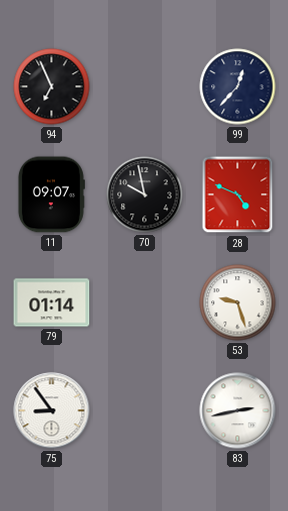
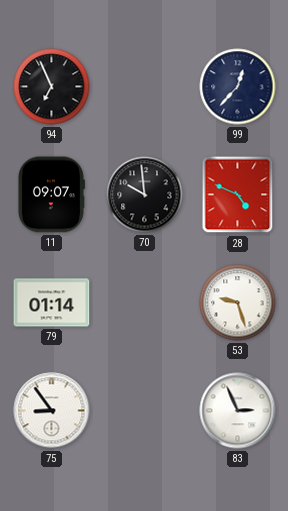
70: 9:58 -> 9:59
83: 2:43 -> 2:56
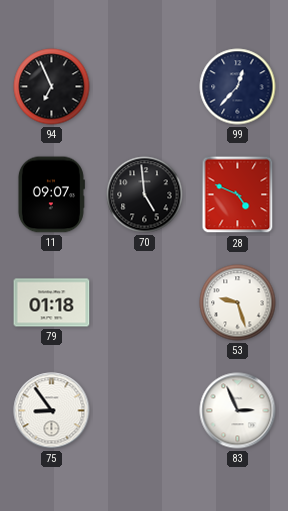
70: 9:59 -> 4:59
79: 01:14 -> 01:18
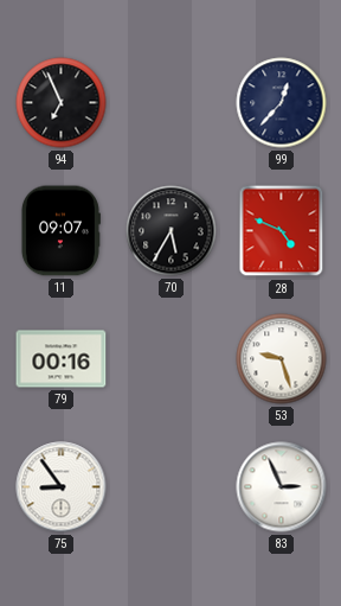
70: 4:59 -> 5:35
79: 01:18 -> 00:16
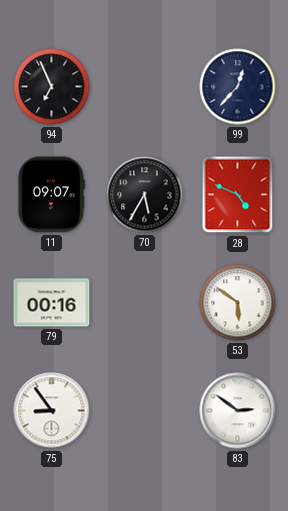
53: 9:27 -> 5:51
83: 2:56 -> 2:51
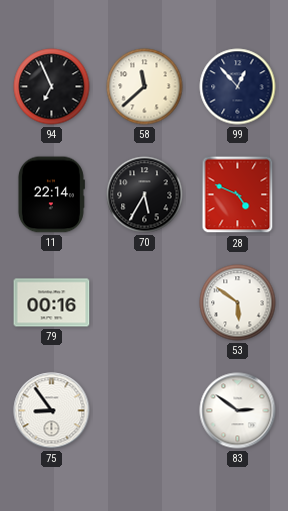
58: none -> 11:38
99: 12:37 -> 12:53
11: 09:07 -> 22:14
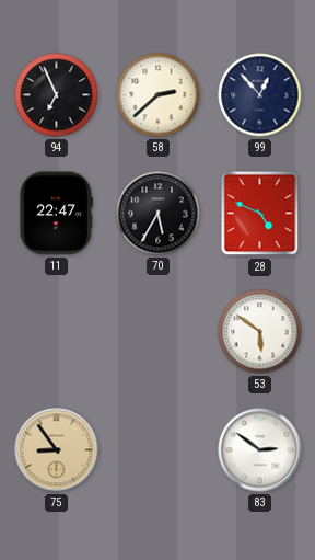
58: 11:38 -> 2:38
11: 22:14 -> 22:47
79: 00:16 -> none
75 dial: white -> champagne
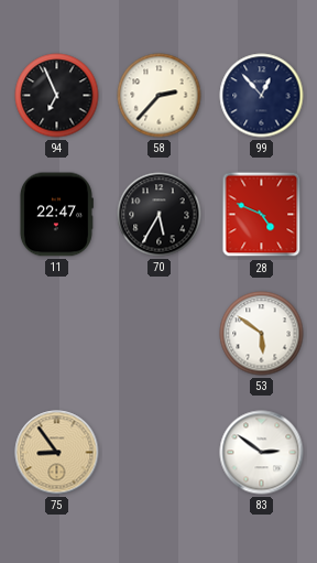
58: 2:38 -> 2:37
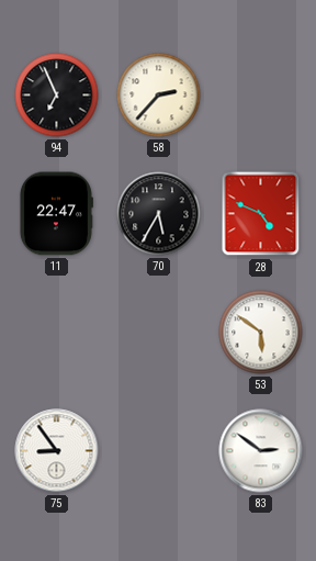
99: 12:53 -> none
75 dial: champagne -> white
